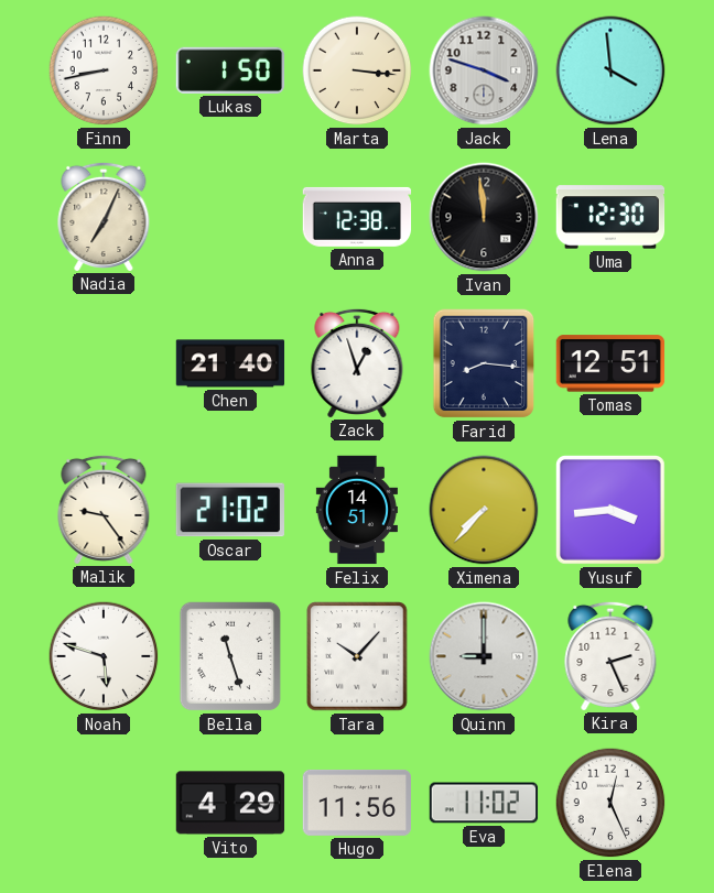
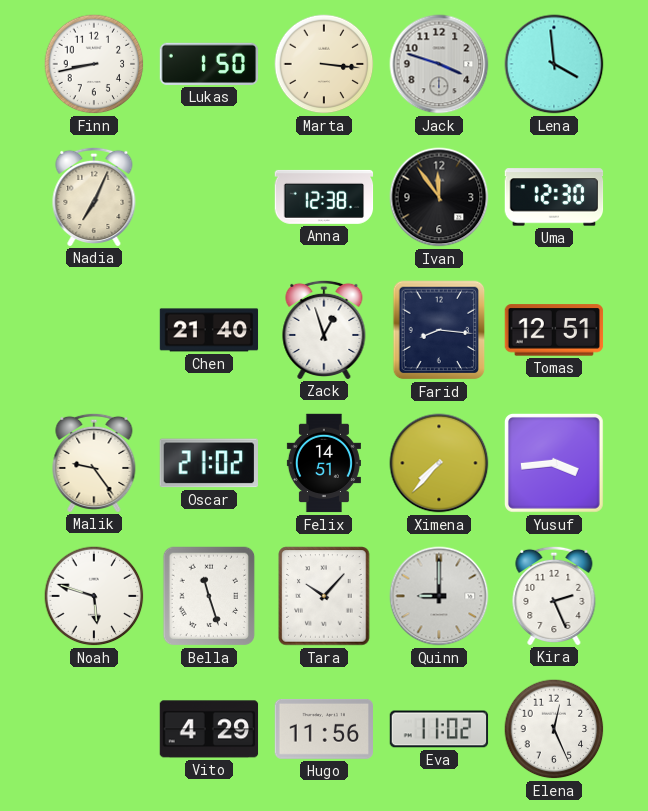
Ivan: 11:59 -> 11:54
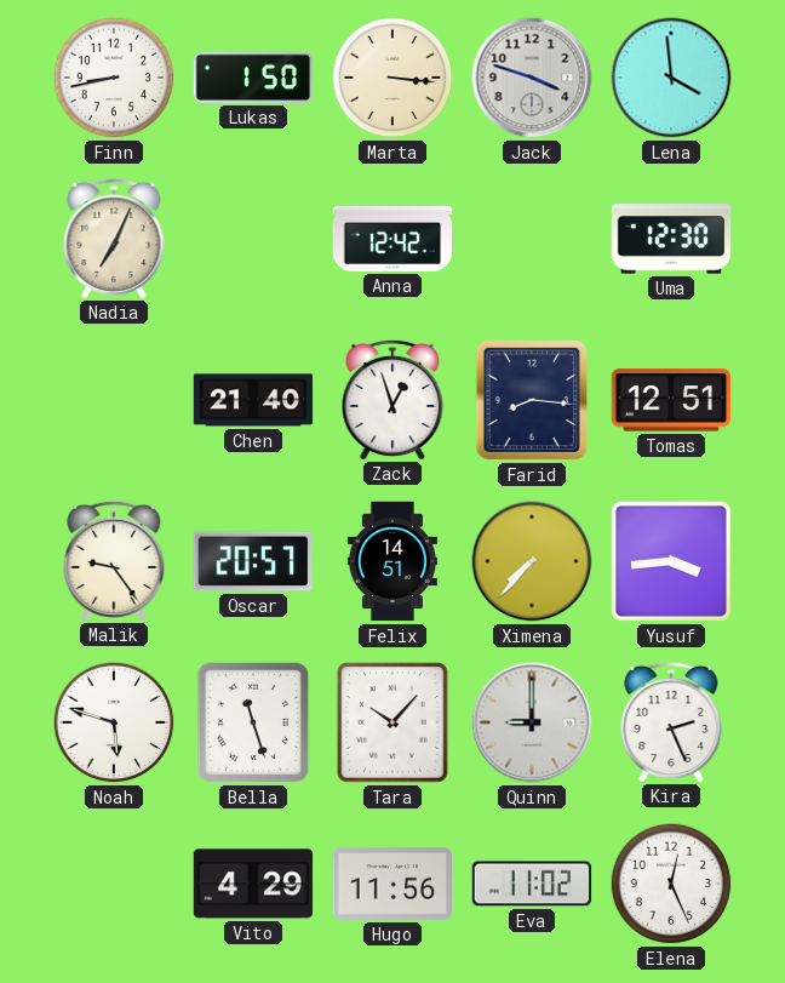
Anna: 12:38 -> 12:42
Ivan: 11:54 -> none
Oscar: 21:02 -> 20:57
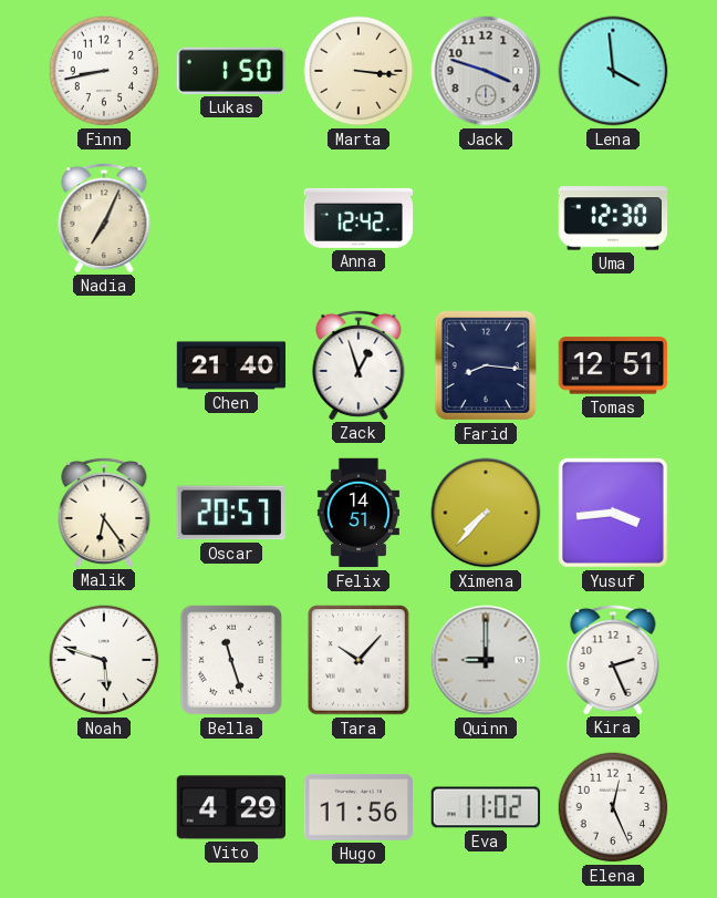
Malik: 9:24 -> 6:24
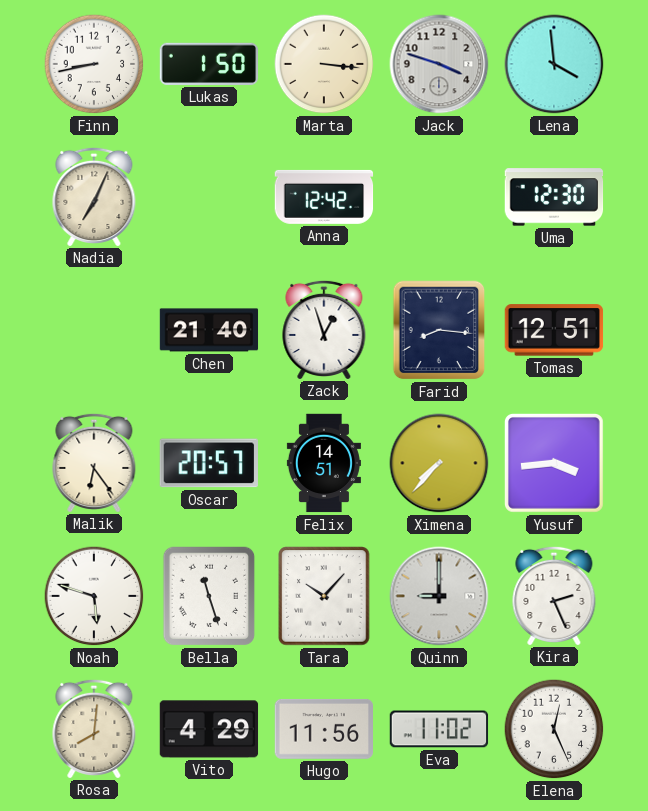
Rosa: none -> 8:01
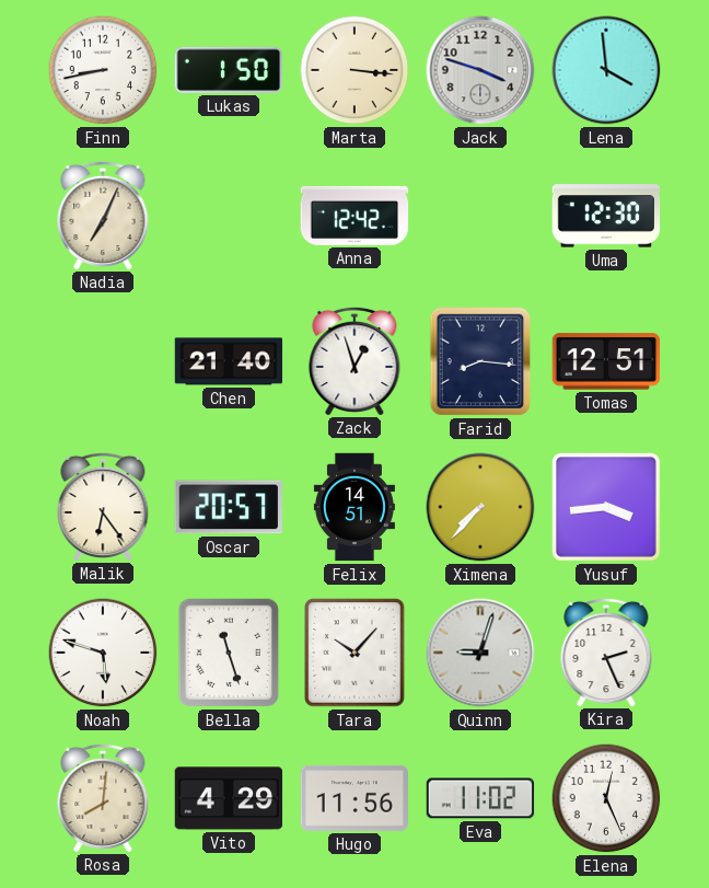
Quinn: 9:00 -> 9:03
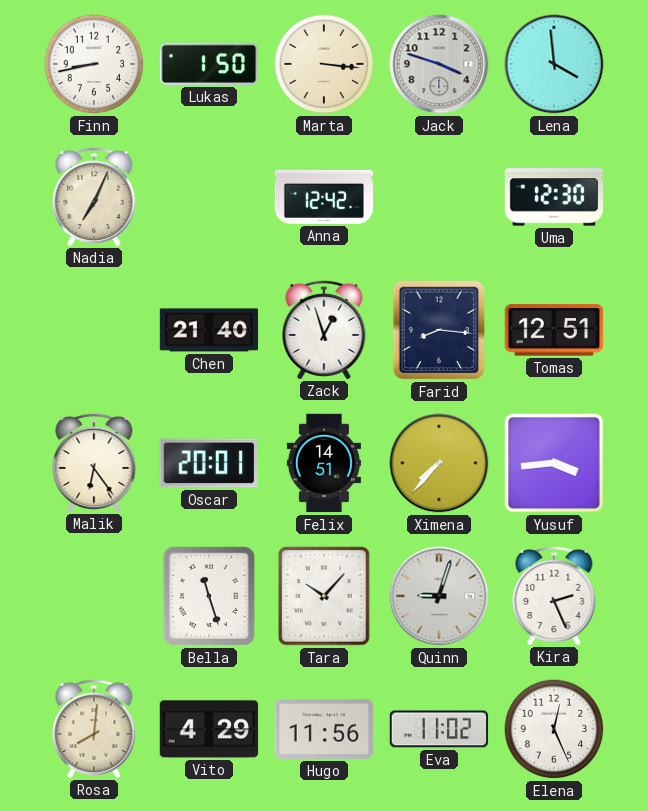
Oscar: 20:57 -> 20:01
Noah: 5:48 -> none
